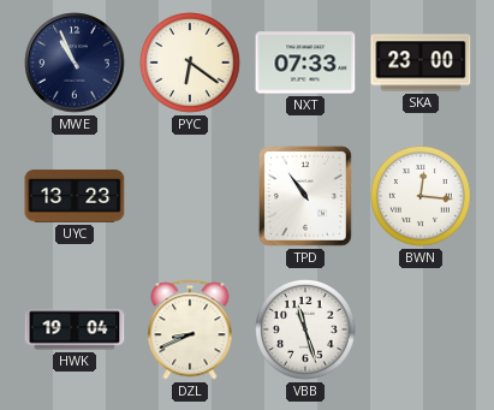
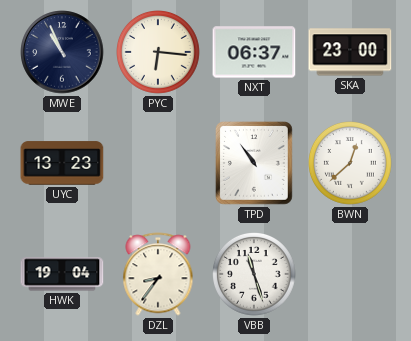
PYC: 6:21 -> 6:16
NXT: 07:33 -> 06:37
BWN: 12:16 -> 12:38
DZL: 8:41 -> 8:36
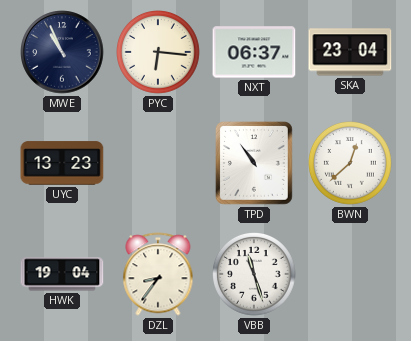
SKA: 23:00 -> 23:04
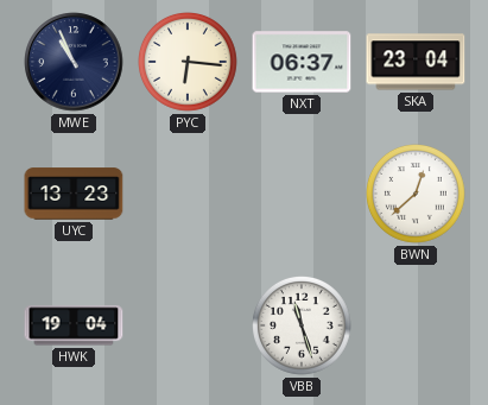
TPD: 10:54 -> none
DZL: 8:36 -> none
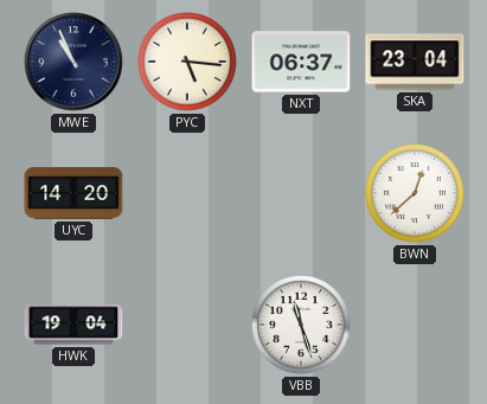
PYC: 6:16 -> 5:16
UYC: 13:23 -> 14:20
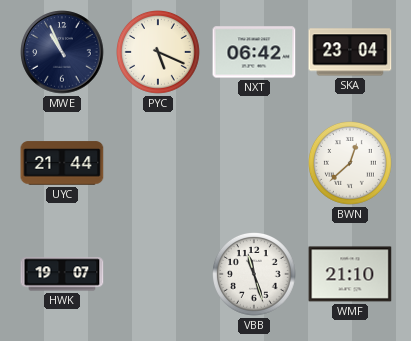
PYC: 5:16 -> 5:19
NXT: 06:37 -> 06:42
UYC: 14:20 -> 21:44
HWK: 19:04 -> 19:07
WMF: none -> 21:10
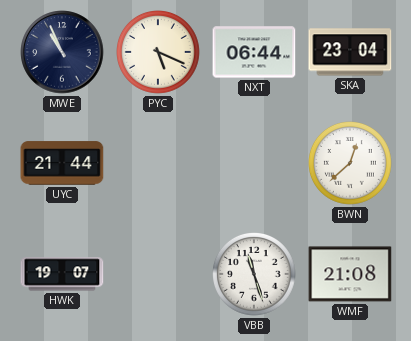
NXT: 06:42 -> 06:44
WMF: 21:10 -> 21:08
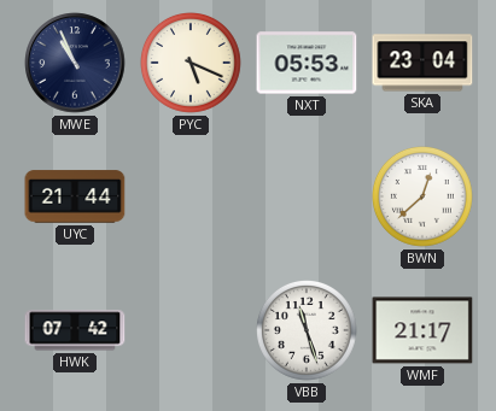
NXT: 06:44 -> 05:53
HWK: 19:07 -> 07:42
WMF: 21:08 -> 21:17
